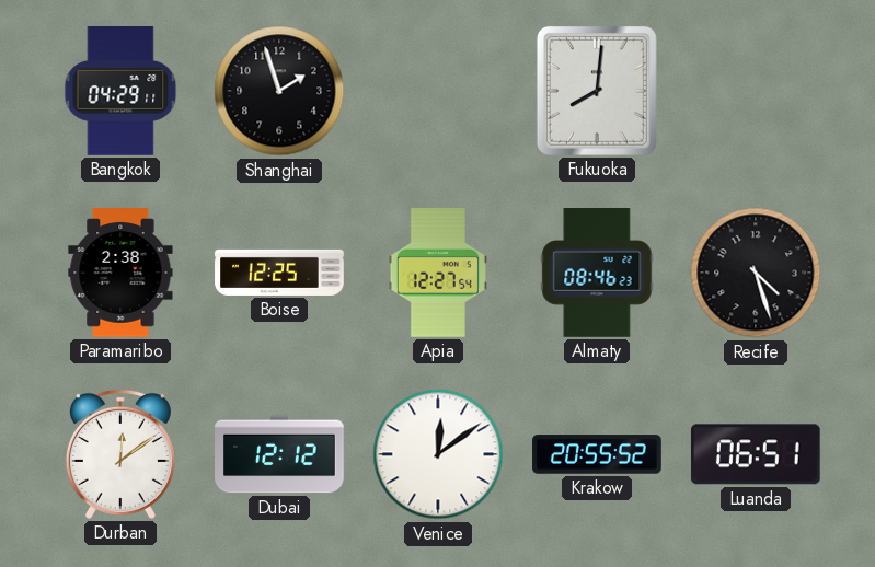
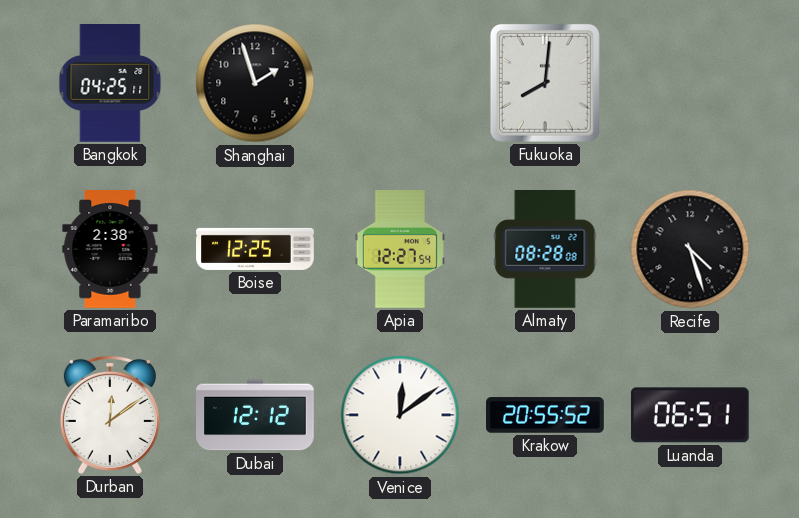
Bangkok: 04:29 -> 04:25
Almaty: 08:46 -> 08:28
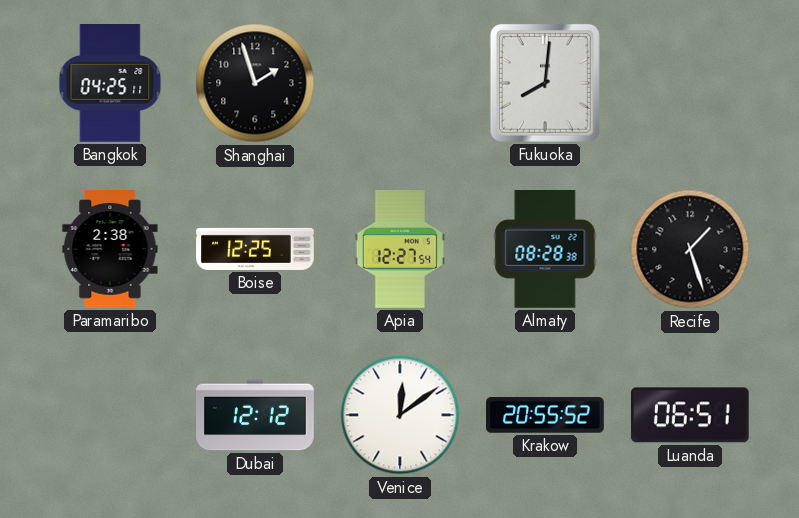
Almaty: 08:28:08 -> 08:28:38
Recife: 4:27 -> 1:27
Durban: 12:09 -> none
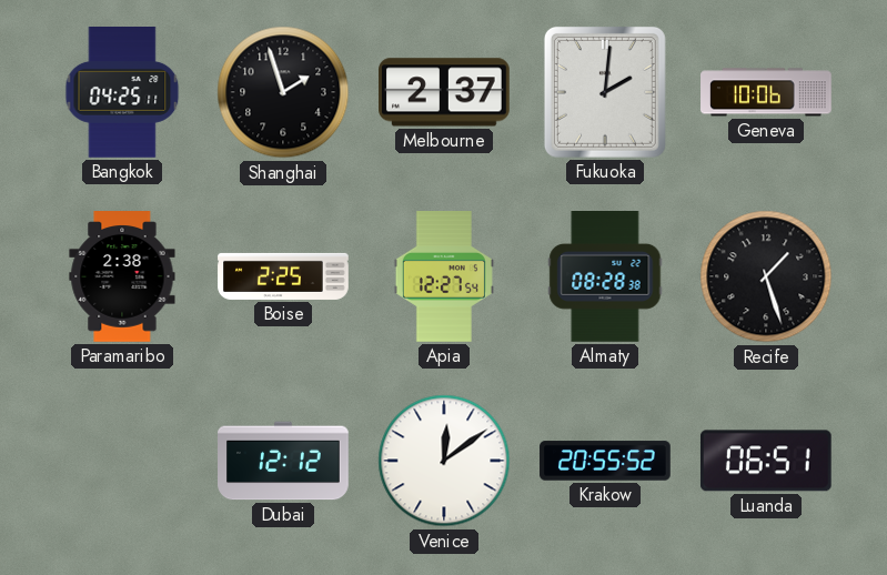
Melbourne: none -> 2:37
Fukuoka: 8:01 -> 2:01
Geneva: none -> 10:06
Boise: 12:25 -> 2:25
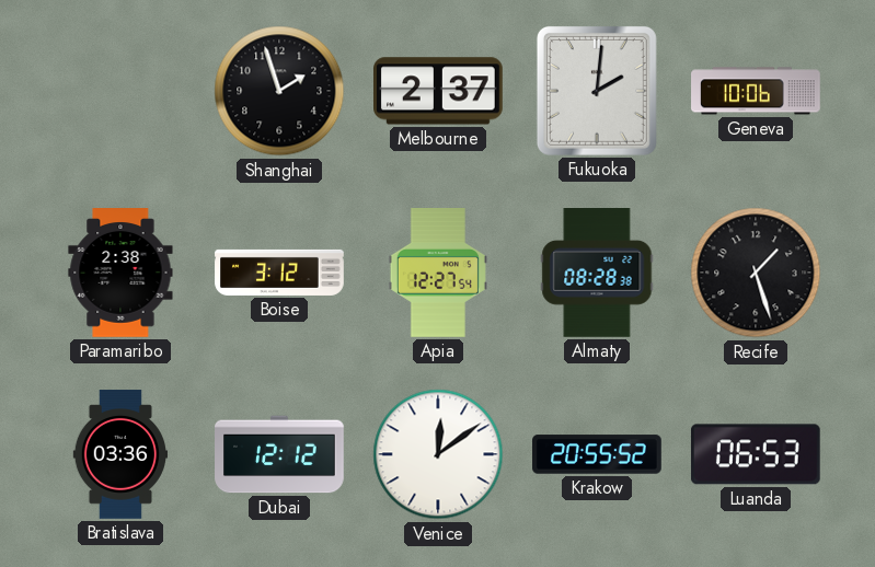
Bangkok: 04:25 -> none
Boise: 2:25 -> 3:12
Bratislava: none -> 03:36
Luanda: 06:51 -> 06:53
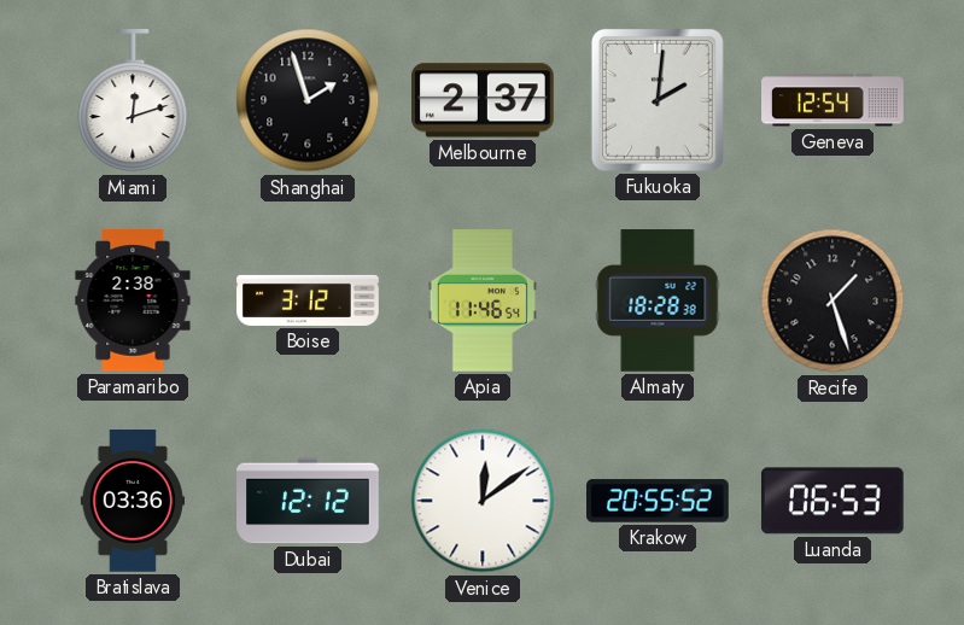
Miami: none -> 12:12
Geneva: 10:06 -> 12:54
Apia: 12:27 -> 11:46
Almaty: 08:28 -> 18:28
